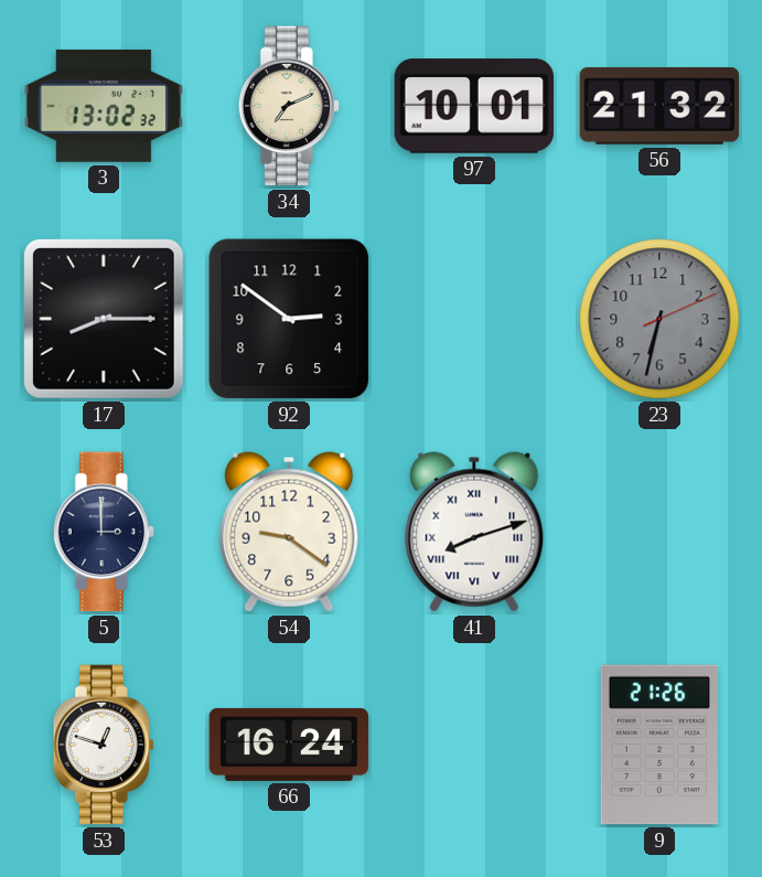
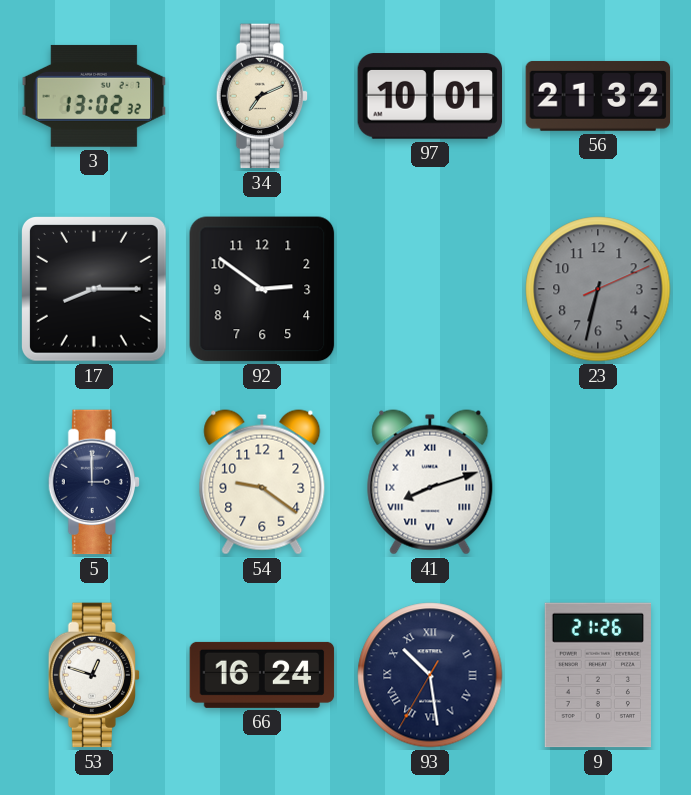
93: none -> 10:28
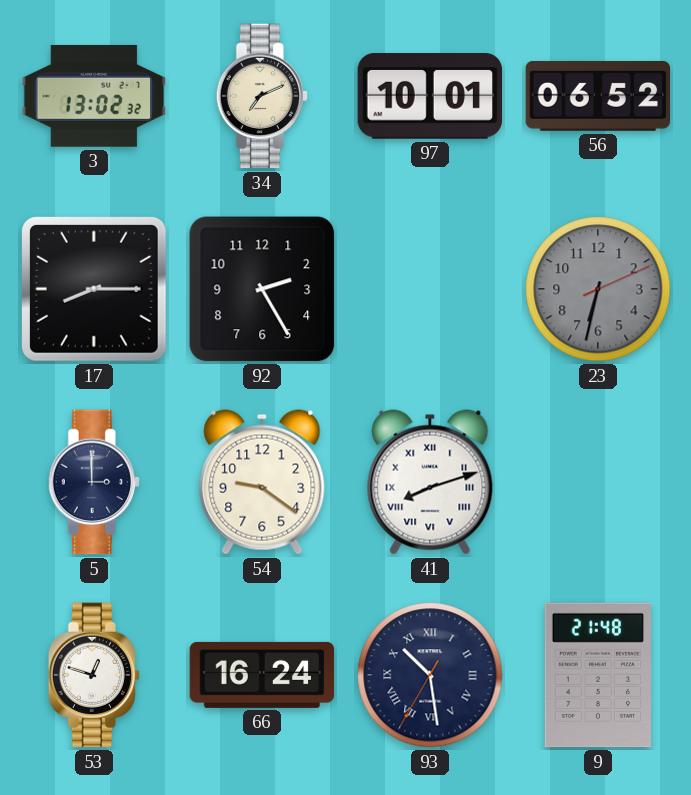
56: 21:32 -> 06:52
92: 2:51 -> 2:25
9: 21:26 -> 21:48
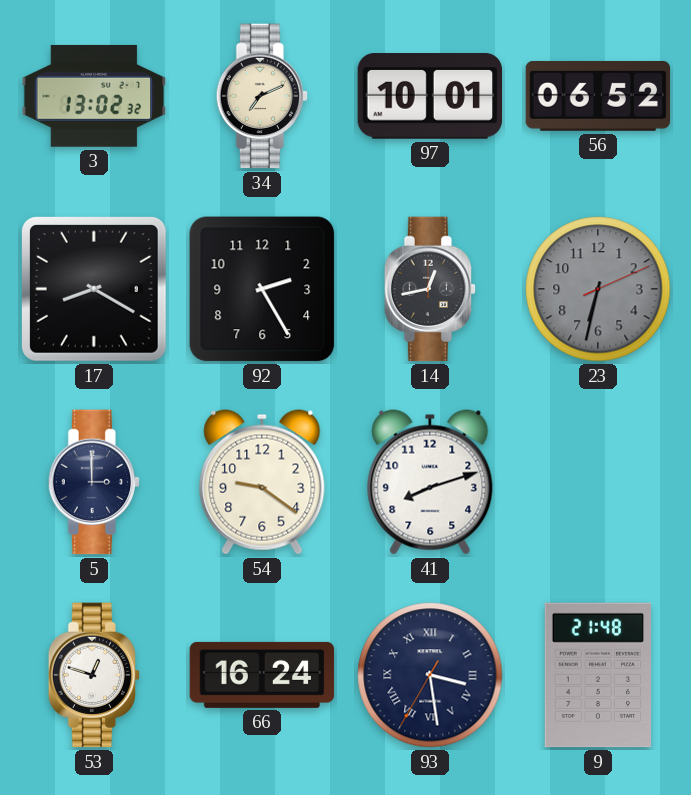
17: 8:15 -> 8:20
14: none -> 12:43
41 numerals: Roman -> Arabic
93: 10:28 -> 3:28
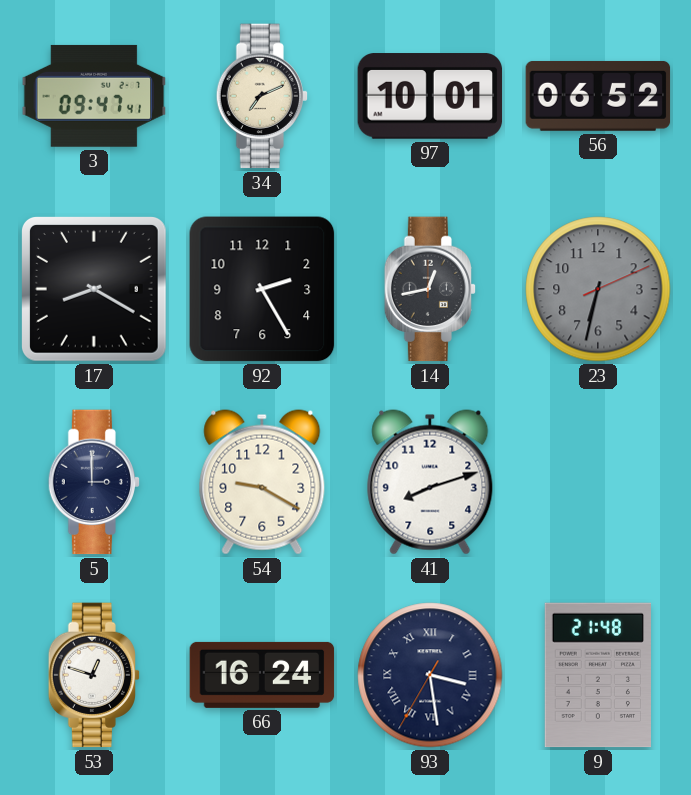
3: 13:02 -> 09:47
54: 9:21 -> 9:20
